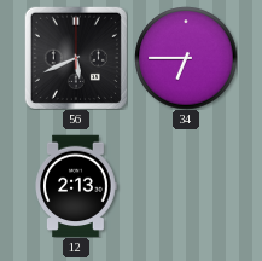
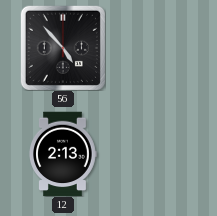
56: 5:41 -> 4:53
34: 6:45 -> none
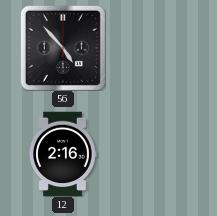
12: 2:13 -> 2:16
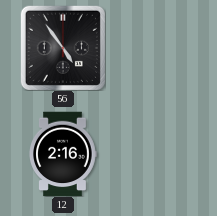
56: 4:53 -> 4:54
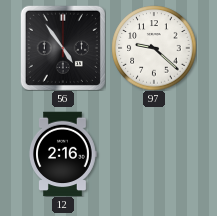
97: none -> 9:22
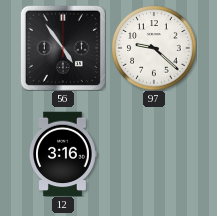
12: 2:16 -> 3:16
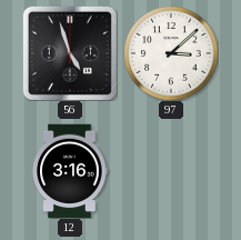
56: 4:54 -> 4:57
97: 9:22 -> 3:08
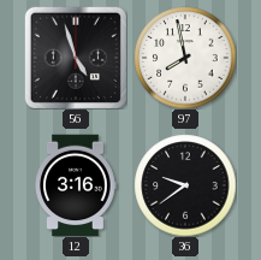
97: 3:08 -> 7:58
36: none -> 9:39
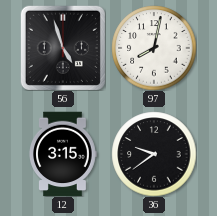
97: 7:58 -> 8:02
12: 3:16 -> 3:15
